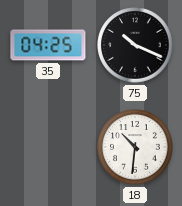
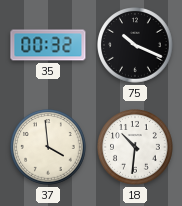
35: 04:25 -> 00:32
37: none -> 3:59
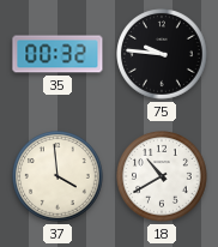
75: 10:19 -> 9:46
18: 10:31 -> 10:40
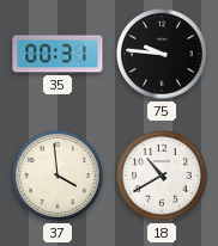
35: 00:32 -> 00:31
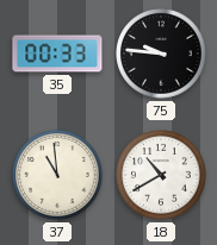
35: 00:31 -> 00:33
37: 3:59 -> 10:59
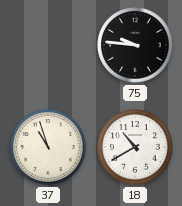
35: 00:33 -> none
37: 10:59 -> 10:57
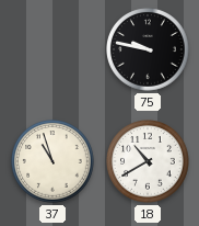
75: 9:46 -> 9:47
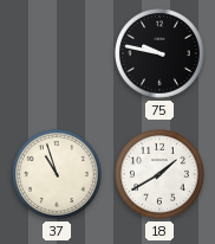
18: 10:40 -> 1:40
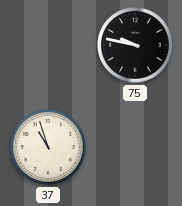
18: 1:40 -> none
